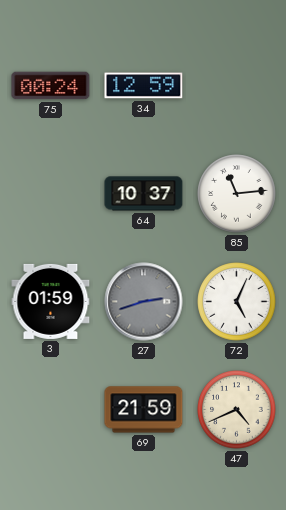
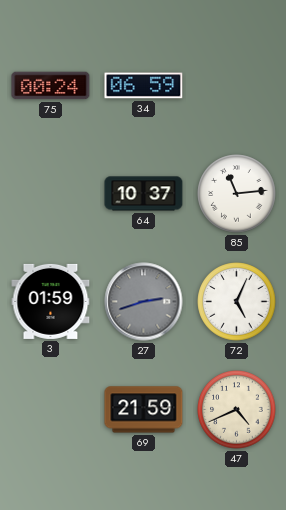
34: 12:59 -> 06:59
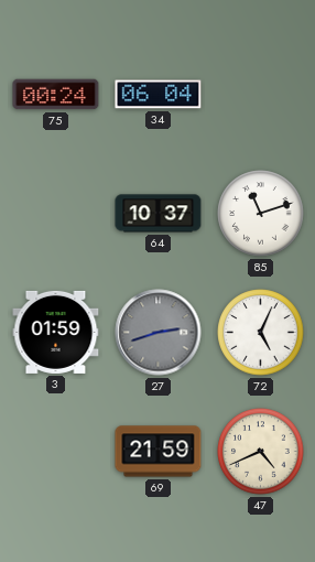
34: 06:59 -> 06:04
85: 11:14 -> 11:12
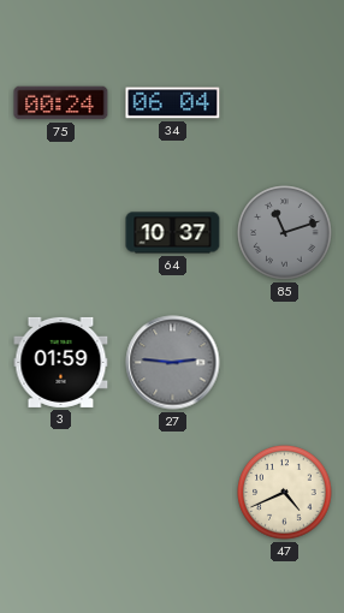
85 dial: white -> grey
27: 2:42 -> 2:46
72: 5:04 -> none
69: 21:59 -> none
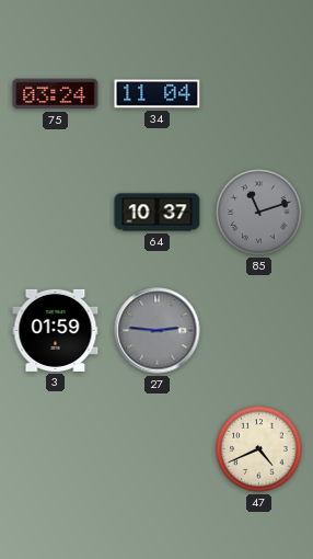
75: 00:24 -> 03:24
34: 06:04 -> 11:04
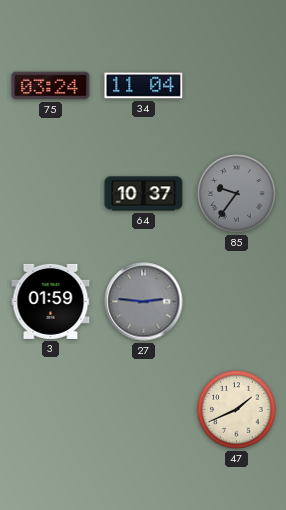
85: 11:12 -> 9:36
47: 4:41 -> 1:41
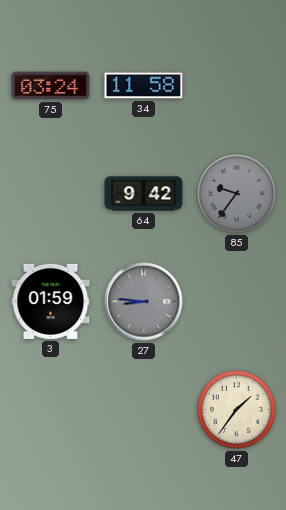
34: 11:04 -> 11:58
64: 10:37 -> 9:42
27: 2:46 -> 8:46
47: 1:41 -> 1:36
